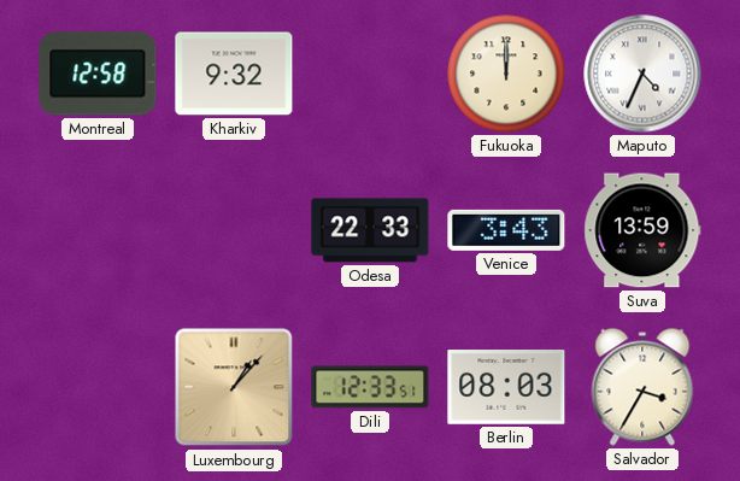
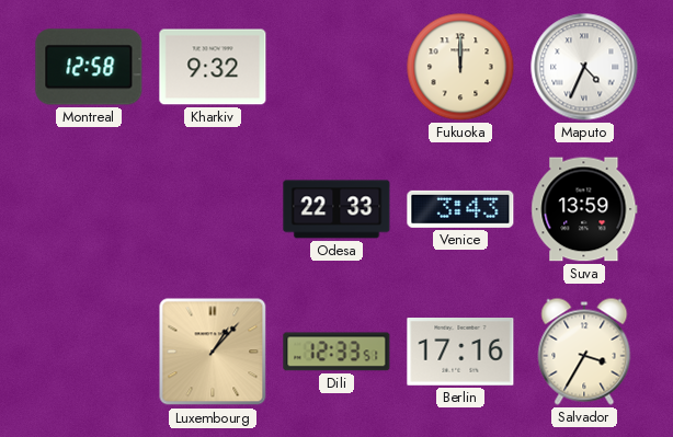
Berlin: 08:03 -> 17:16
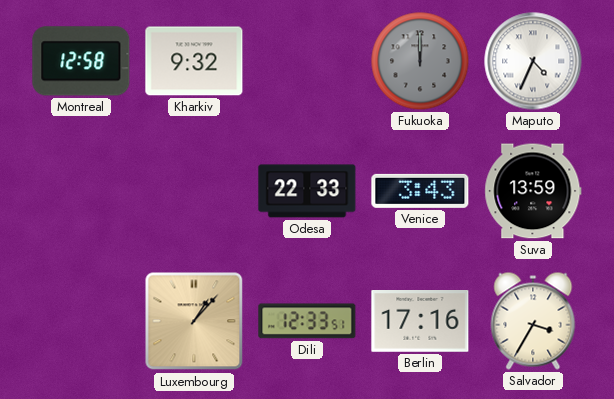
Fukuoka dial: cream -> grey
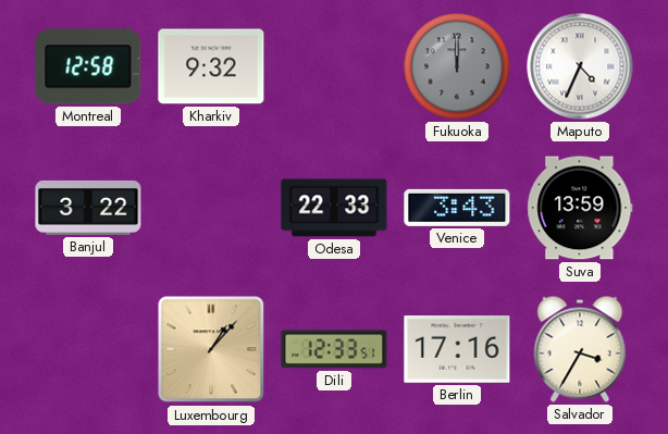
Banjul: none -> 3:22
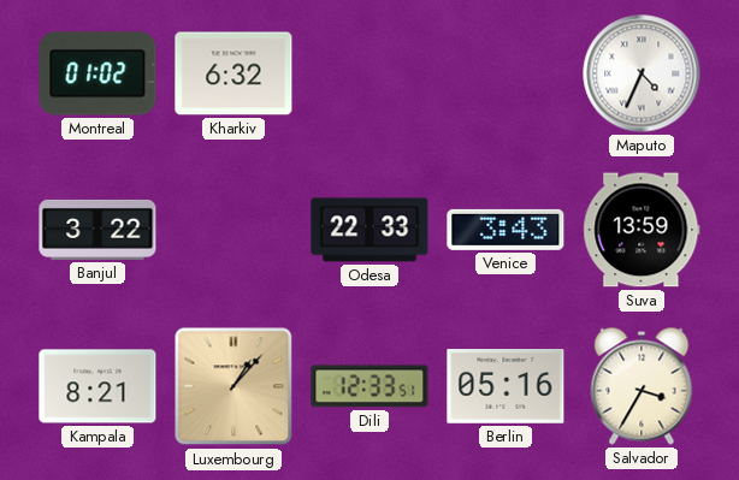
Montreal: 12:58 -> 01:02
Kharkiv: 9:32 -> 6:32
Fukuoka: 12:00 -> none
Kampala: none -> 8:21
Berlin: 17:16 -> 05:16
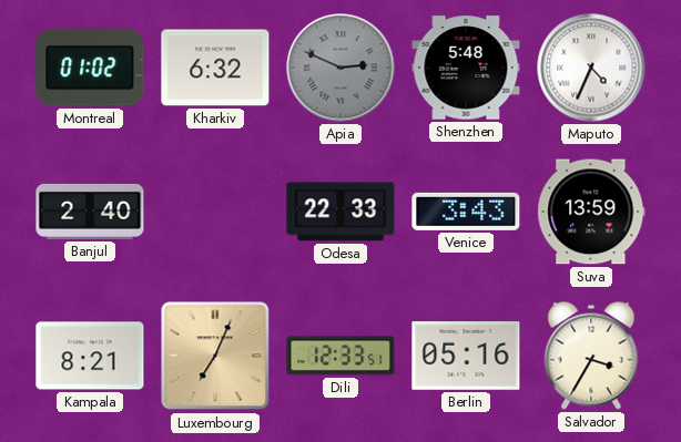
Apia: none -> 2:49
Shenzhen: none -> 5:48
Banjul: 3:22 -> 2:40
Luxembourg: 1:07 -> 7:04
